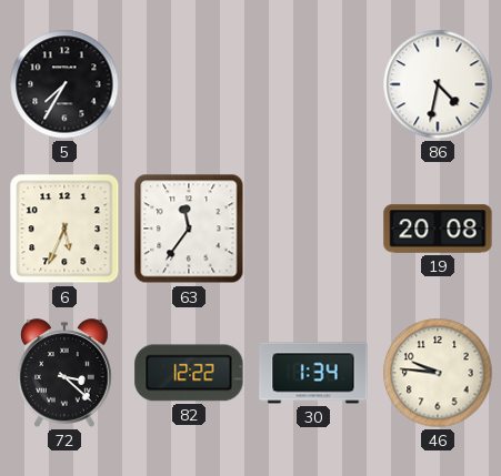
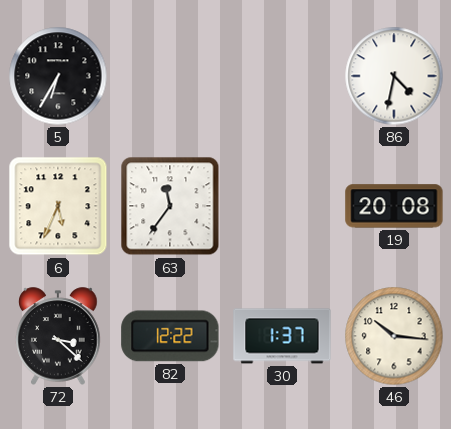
5: 7:35 -> 6:35
30: 1:34 -> 1:37
46: 9:46 -> 10:16
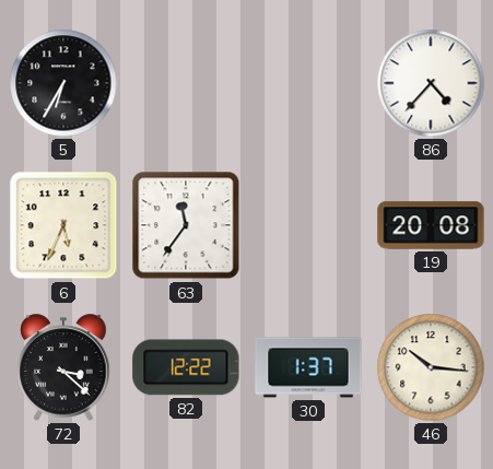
86: 4:32 -> 4:37
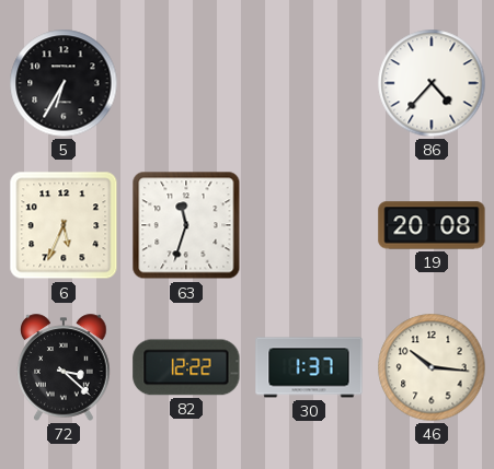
63: 11:36 -> 11:33
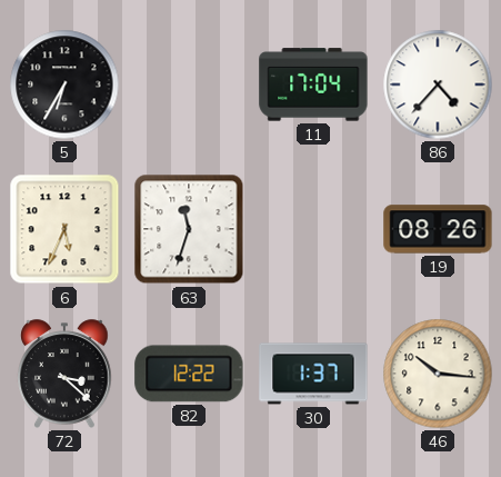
11: none -> 17:04
19: 20:08 -> 08:26
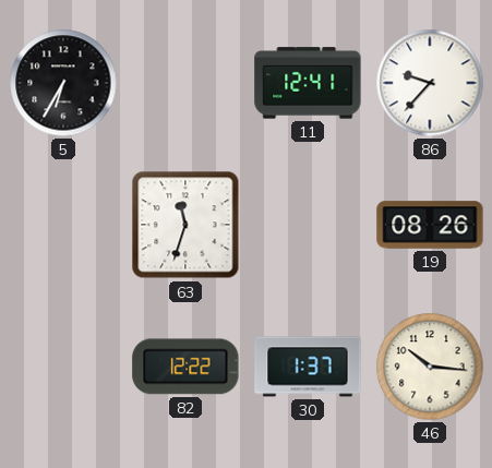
11: 17:04 -> 12:41
86: 4:37 -> 9:37
6: 5:34 -> none
72: 3:22 -> none
